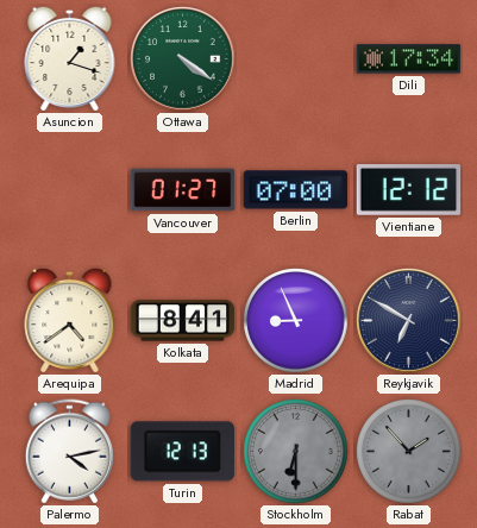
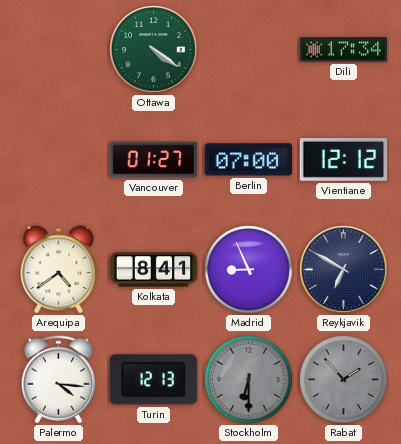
Asuncion: 1:18 -> none
Palermo: 4:13 -> 4:16
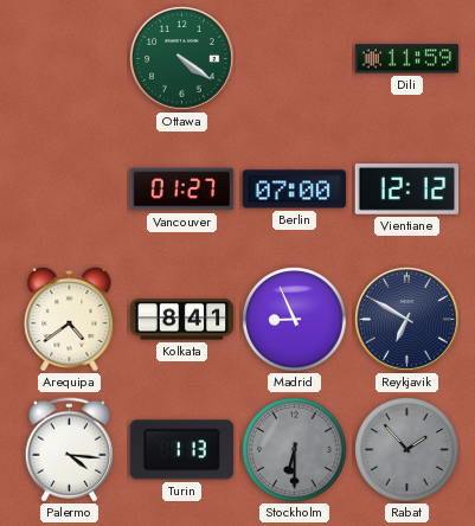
Dili: 17:34 -> 11:59
Turin: 12:13 -> 1:13
